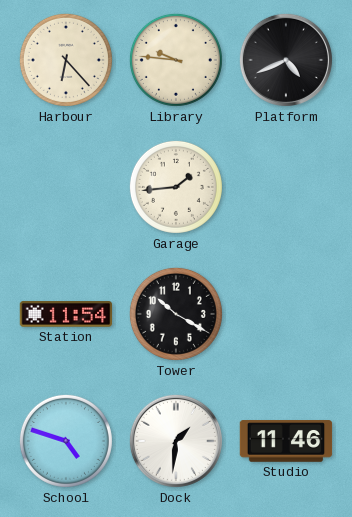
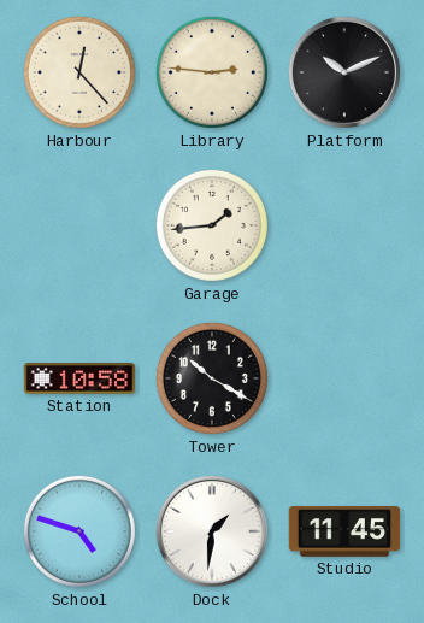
Harbour: 6:23 -> 12:23
Library: 9:46 -> 2:46
Platform: 4:41 -> 10:11
Station: 11:54 -> 10:58
Studio: 11:46 -> 11:45
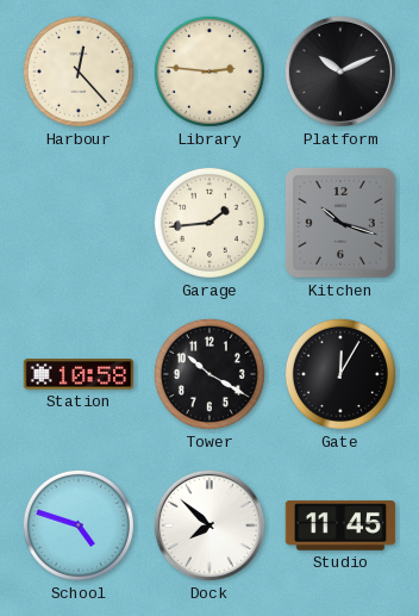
Kitchen: none -> 10:18
Gate: none -> 12:05
Dock: 1:31 -> 7:52
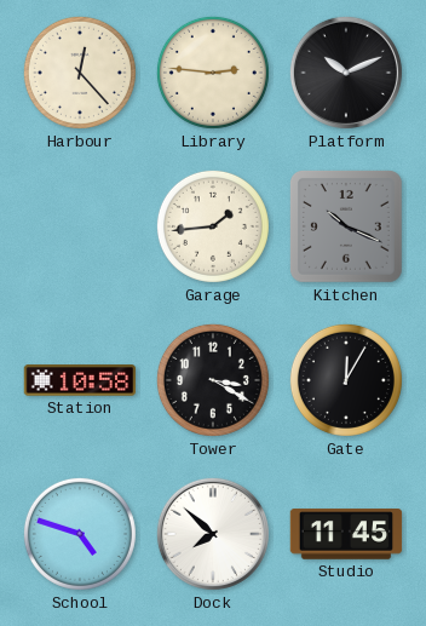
Kitchen: 10:18 -> 10:19
Tower: 10:20 -> 3:20
